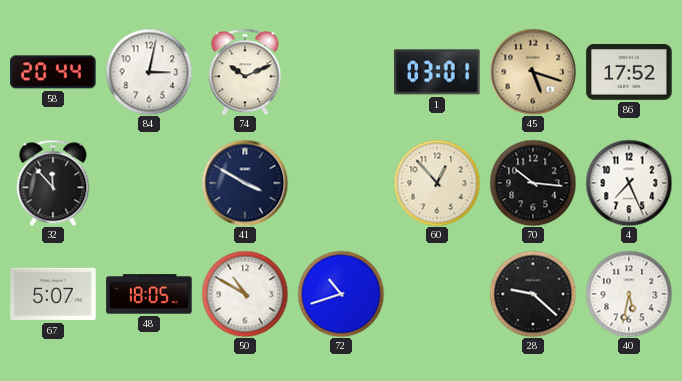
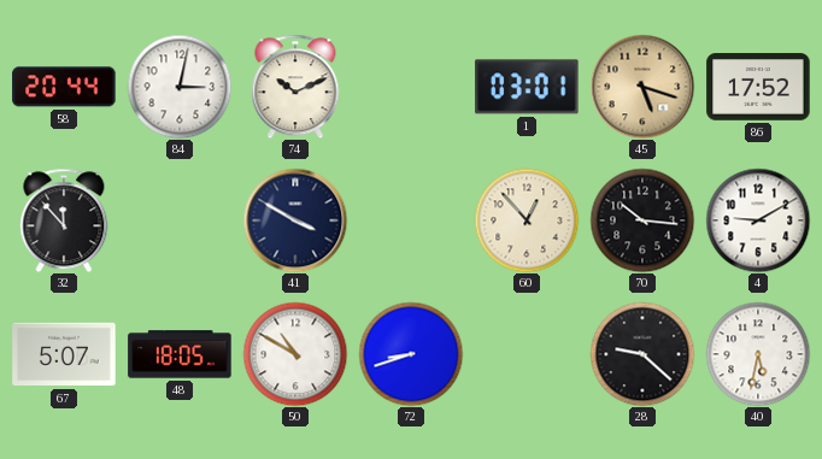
4: 7:26 -> 9:10
72: 10:42 -> 8:42
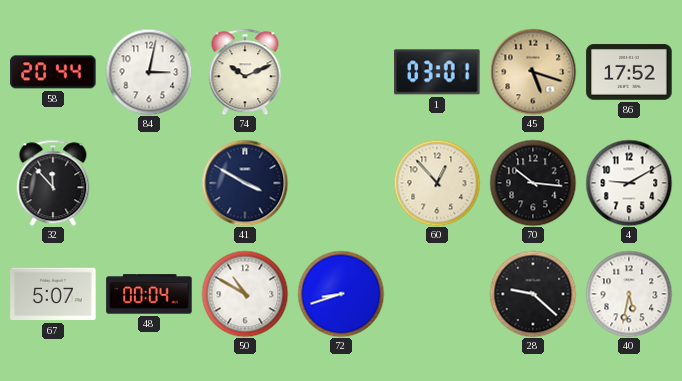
48: 18:05 -> 00:04
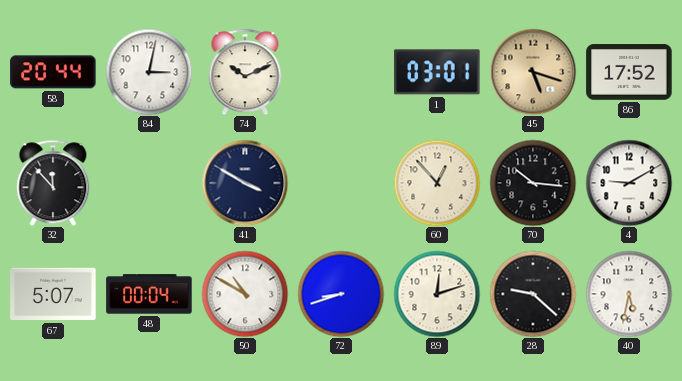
89: none -> 12:12
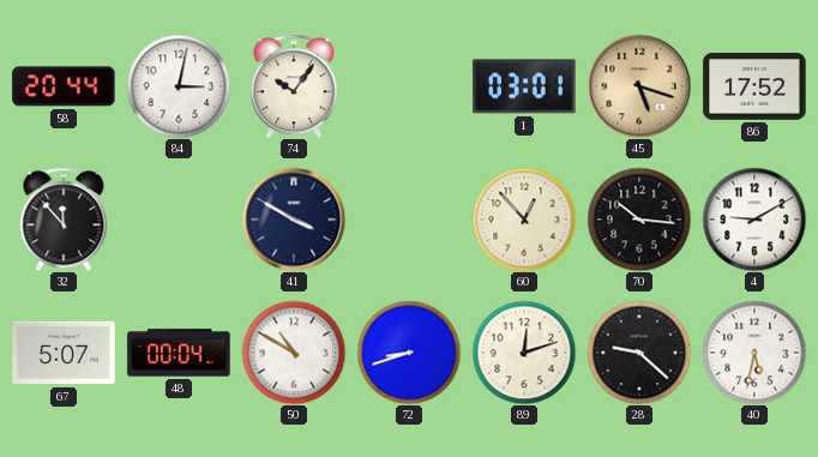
74: 10:11 -> 10:06
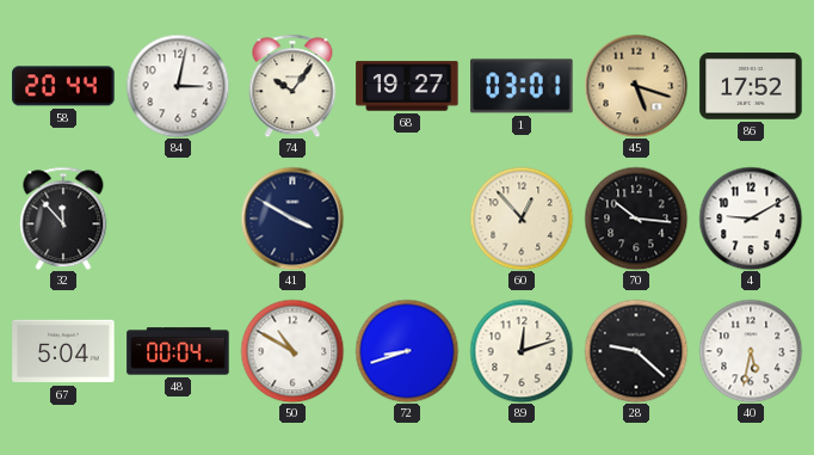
68: none -> 19:27
67: 5:07 -> 5:04
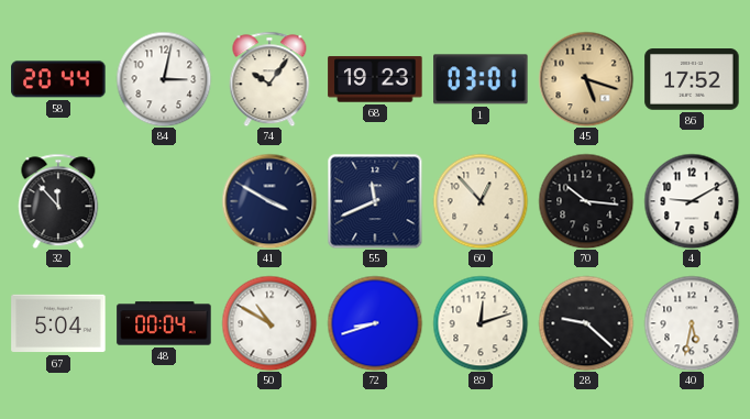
68: 19:27 -> 19:23
55: none -> 11:41
